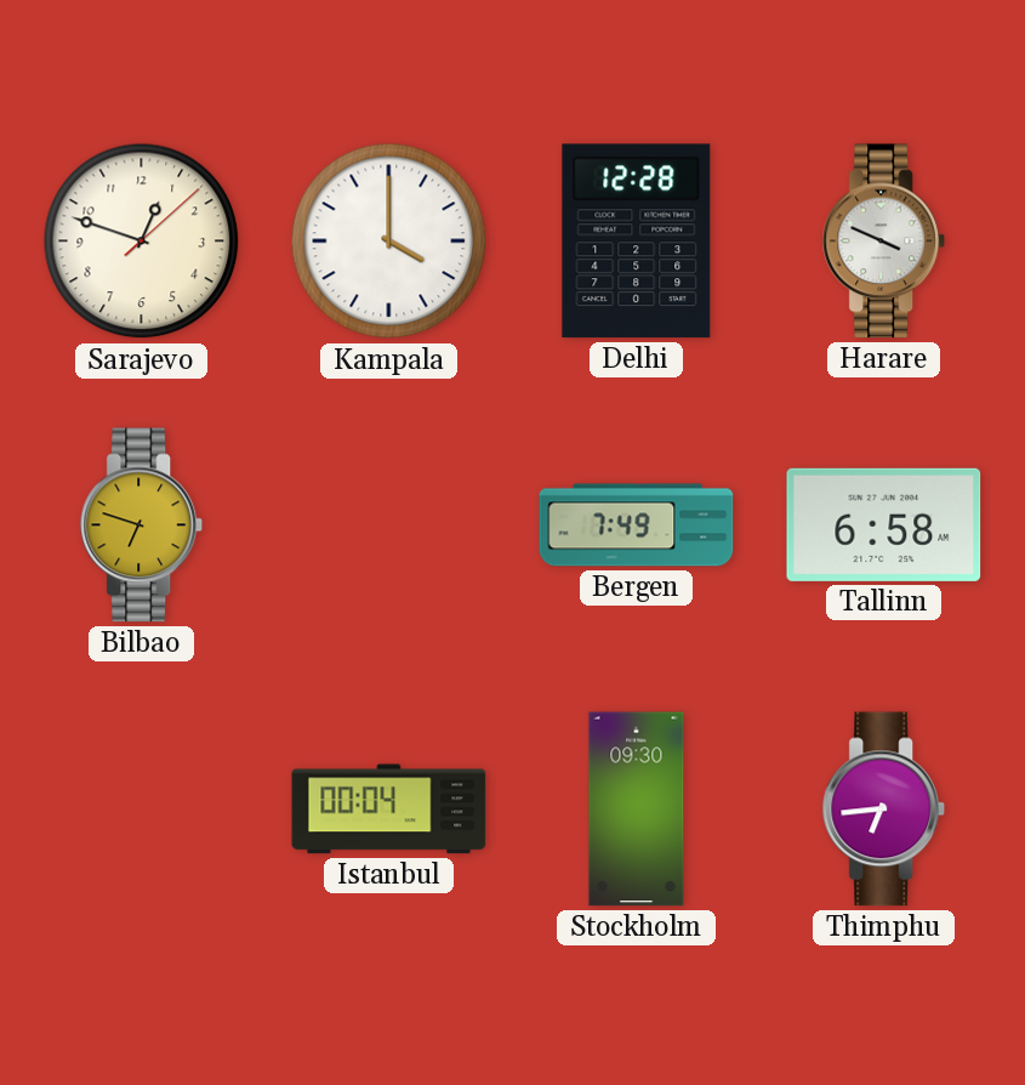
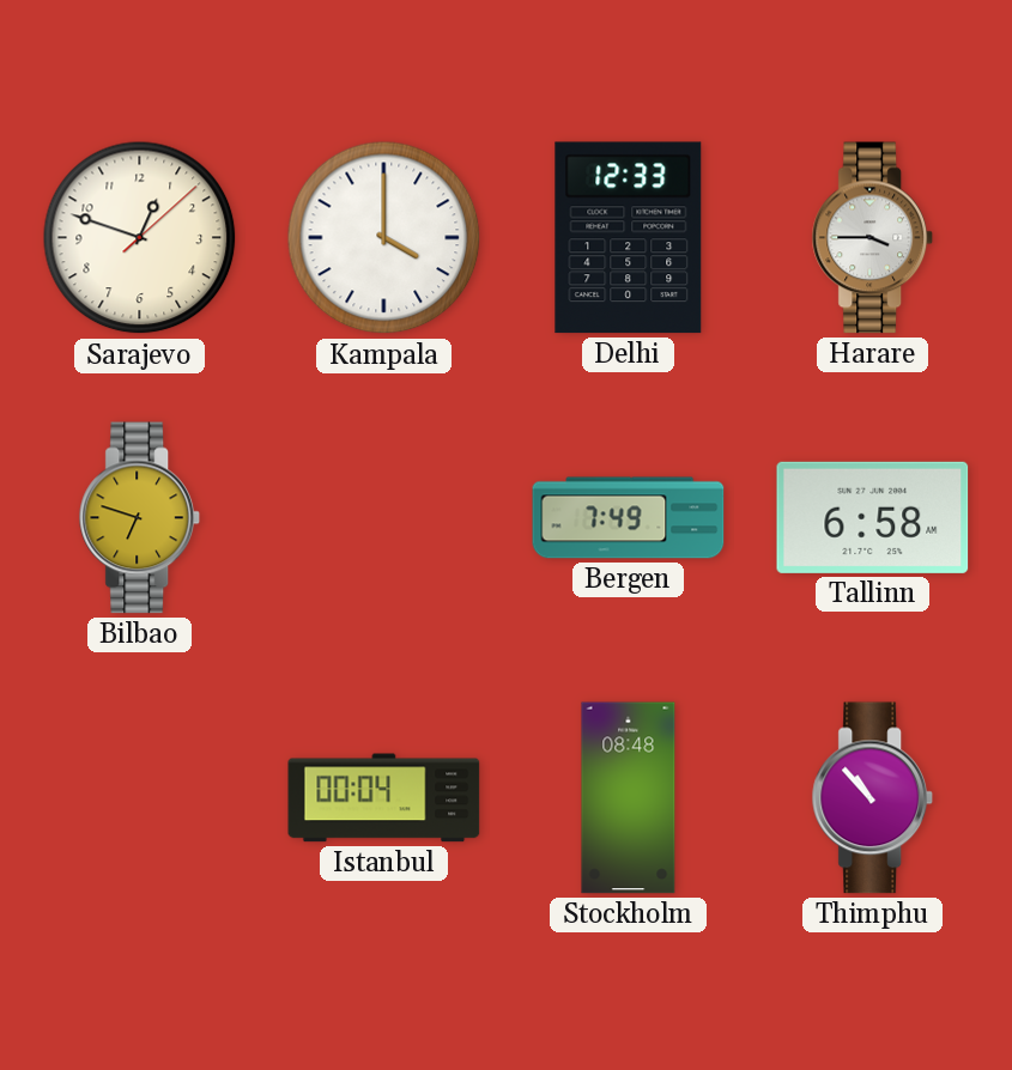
Delhi: 12:28 -> 12:33
Harare: 3:49 -> 3:45
Stockholm: 09:30 -> 08:48
Thimphu: 6:44 -> 10:53
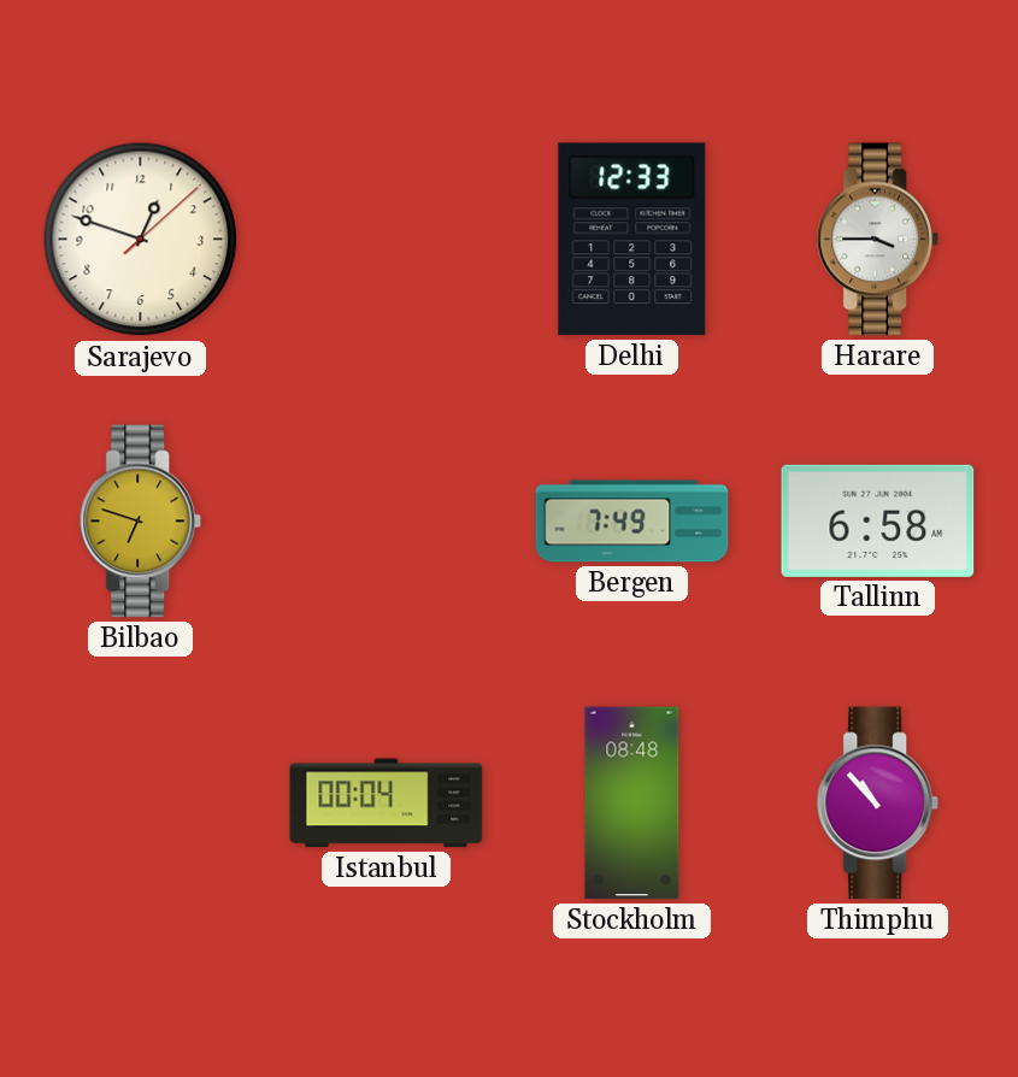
Kampala: 4:00 -> none
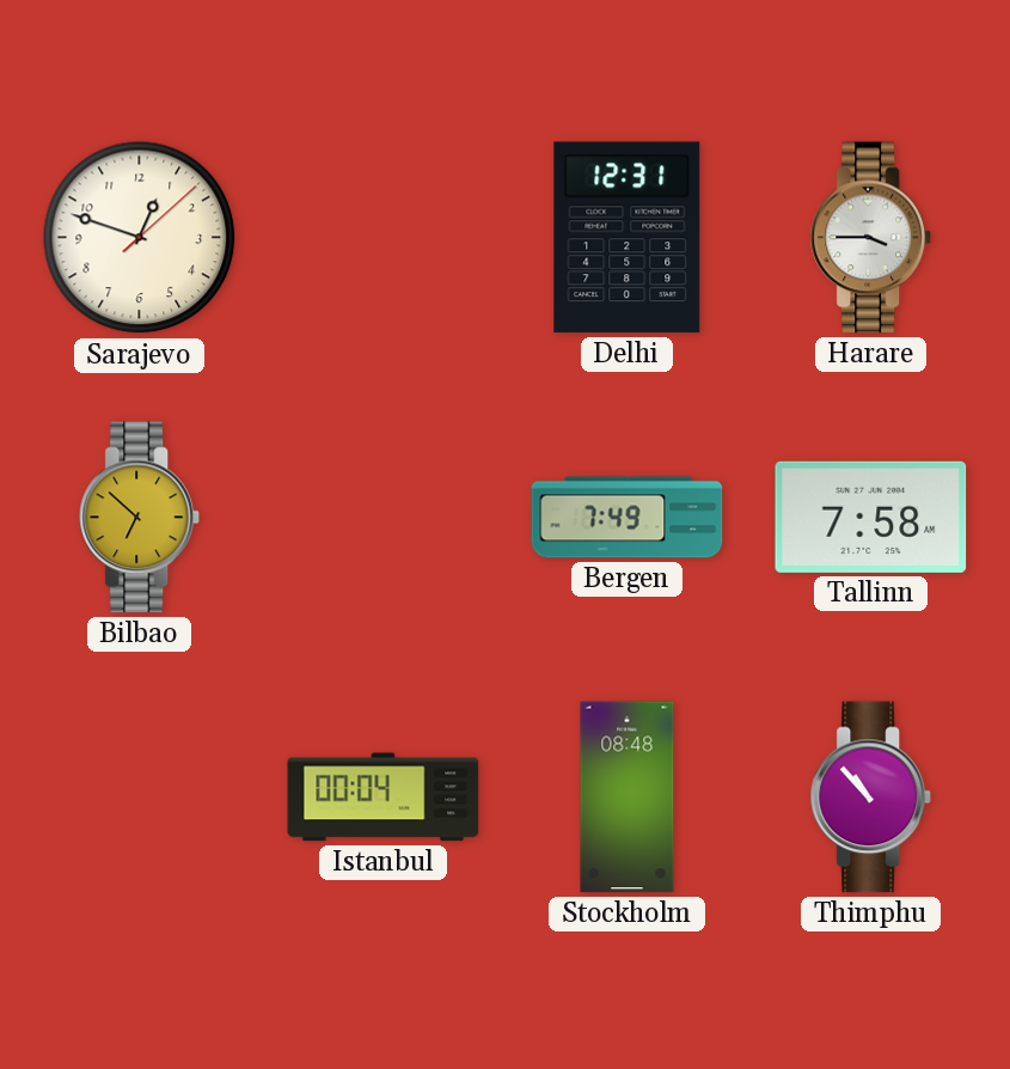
Delhi: 12:33 -> 12:31
Bilbao: 6:48 -> 6:52
Tallinn: 6:58 -> 7:58
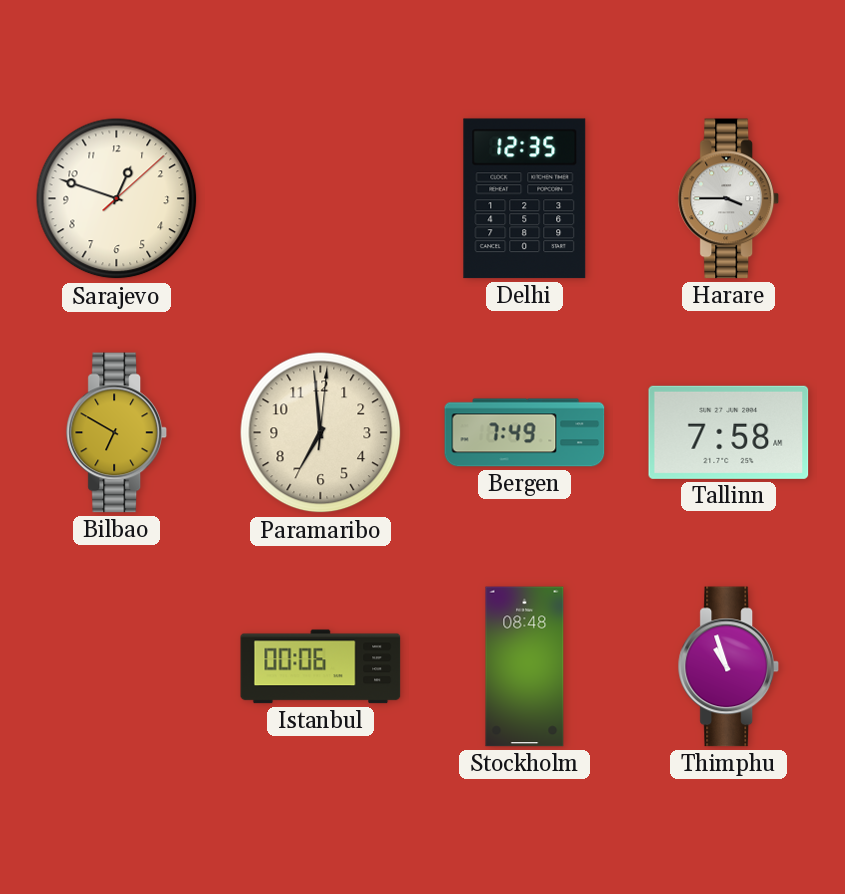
Delhi: 12:31 -> 12:35
Bilbao: 6:52 -> 6:50
Paramaribo: none -> 6:59
Istanbul: 00:04 -> 00:06
Thimphu: 10:53 -> 10:57
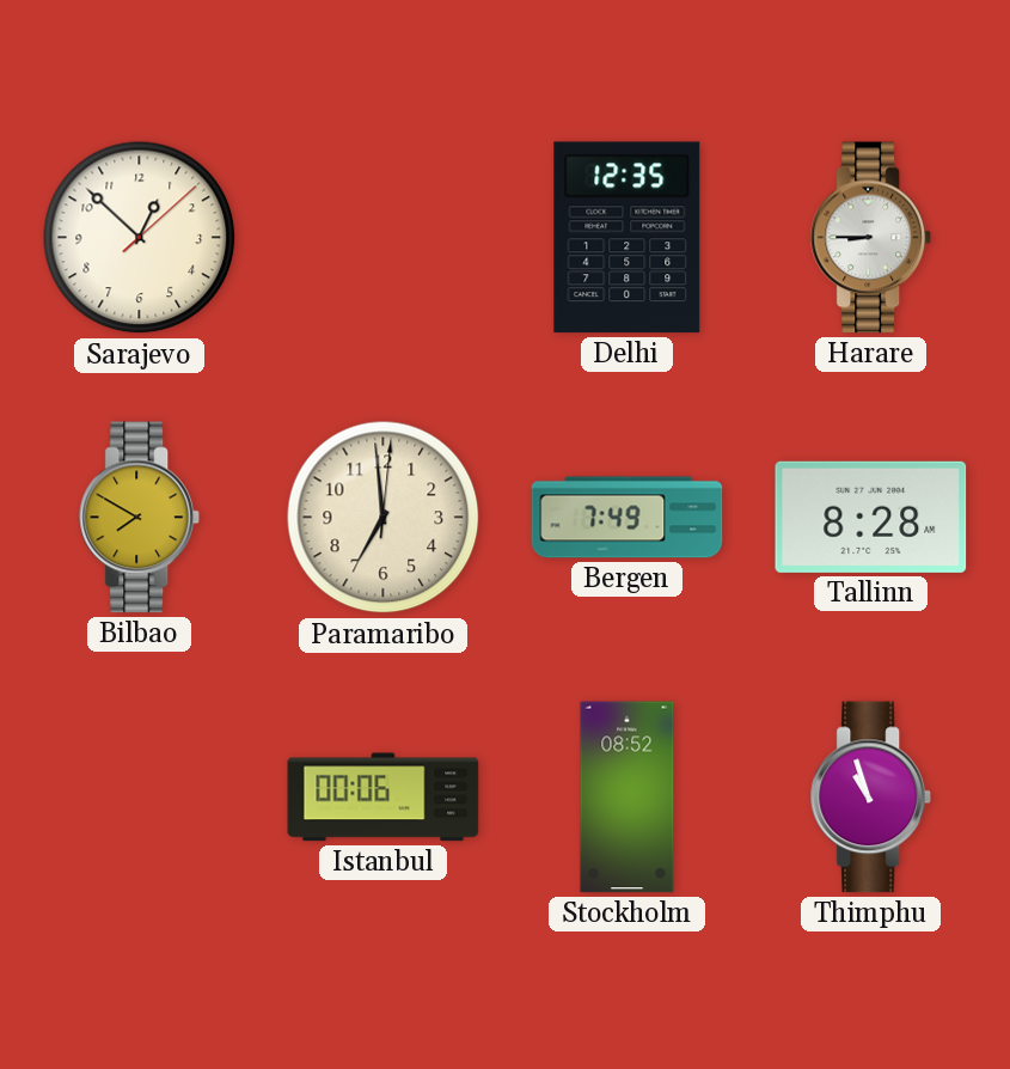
Sarajevo: 12:48 -> 12:52
Harare: 3:45 -> 8:45
Bilbao: 6:50 -> 7:50
Tallinn: 7:58 -> 8:28
Stockholm: 08:48 -> 08:52
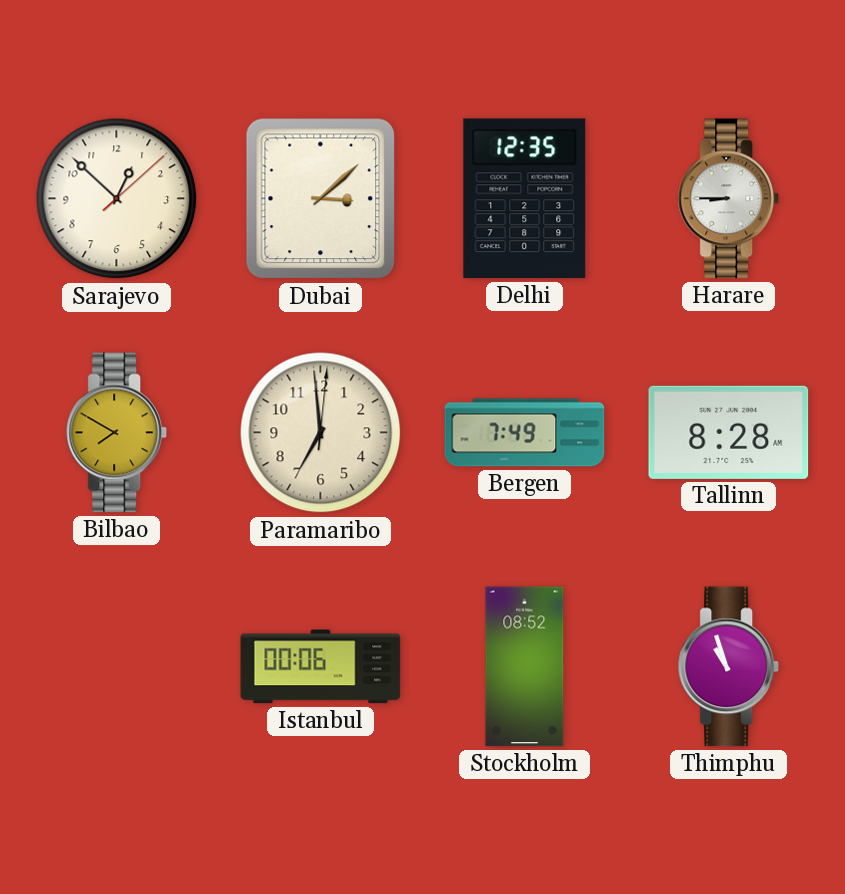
Dubai: none -> 3:08
